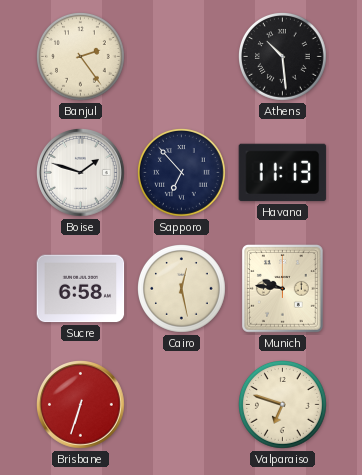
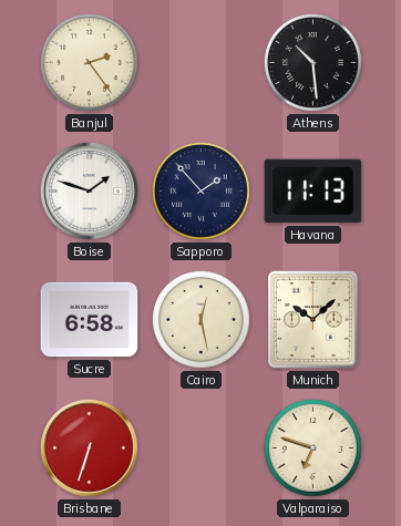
Sapporo: 6:53 -> 1:53
Munich: 9:46 -> 10:08
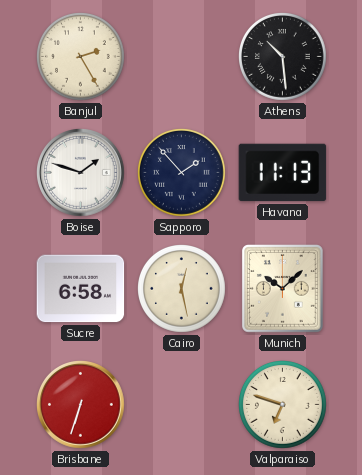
Banjul: 2:24 -> 2:25
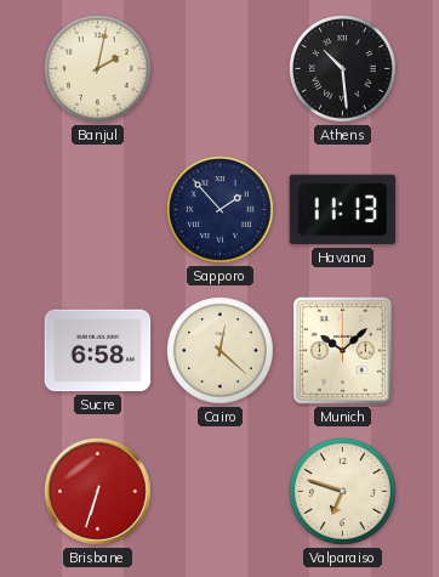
Banjul: 2:25 -> 2:02
Boise: 1:48 -> none
Cairo: 12:28 -> 12:22
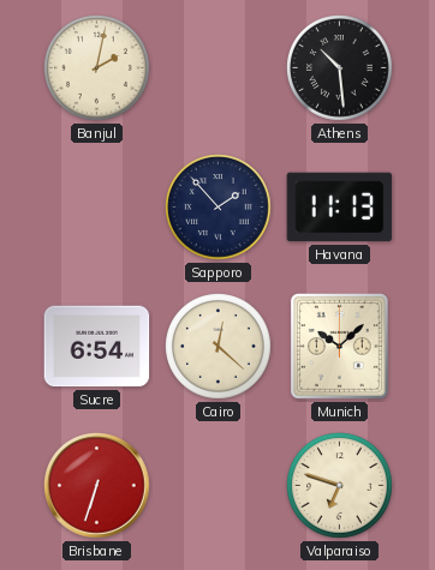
Sucre: 6:58 -> 6:54
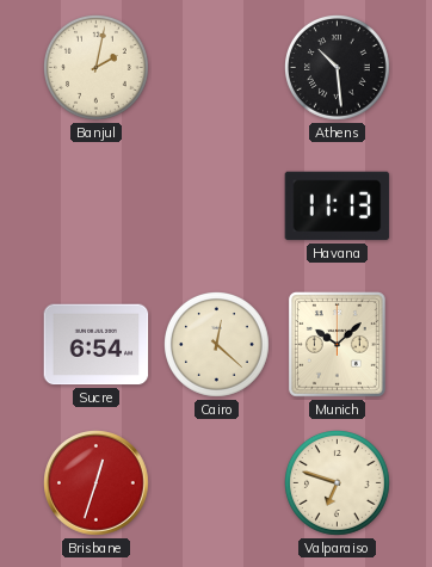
Sapporo: 1:53 -> none
Brisbane: 6:33 -> 12:33
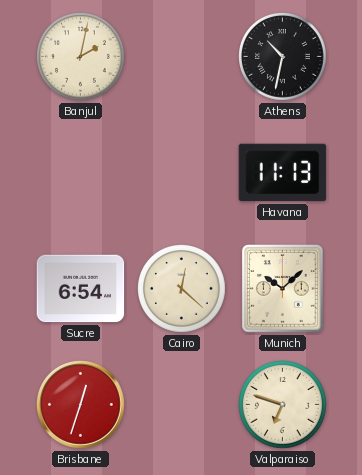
Athens: 10:29 -> 10:32
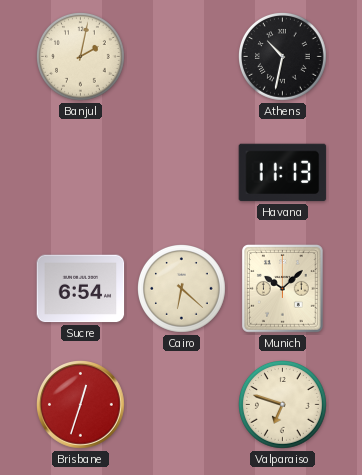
Cairo: 12:22 -> 6:22
